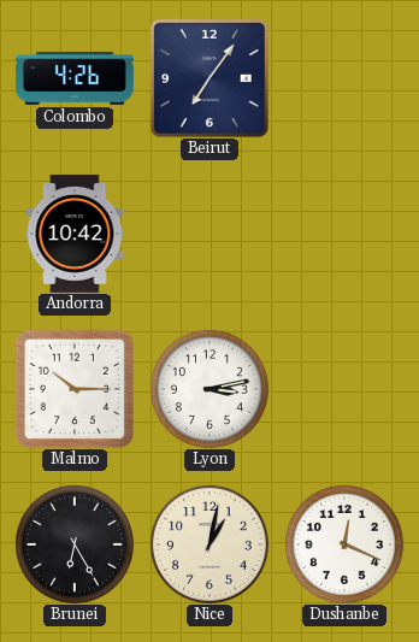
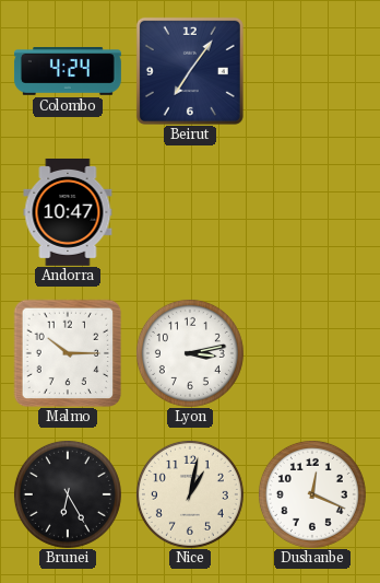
Colombo: 4:26 -> 4:24
Andorra: 10:42 -> 10:47
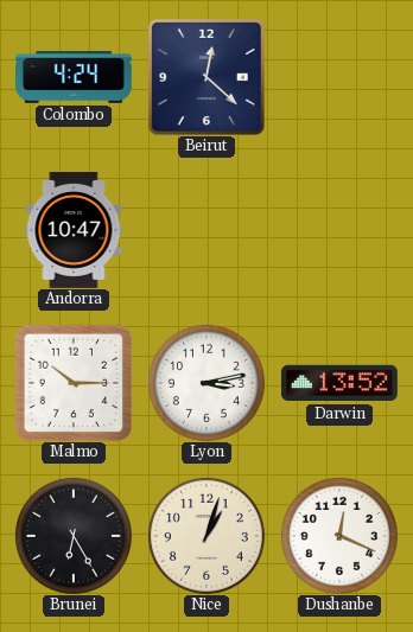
Beirut: 7:06 -> 12:22
Darwin: none -> 13:52
Nice: 1:02 -> 1:03
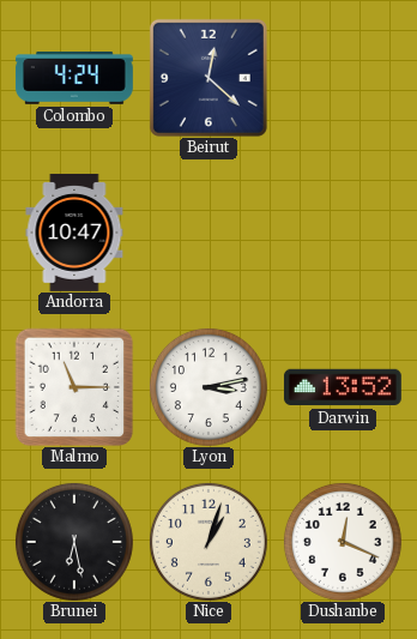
Malmo: 10:15 -> 11:15
Brunei: 6:25 -> 6:28
